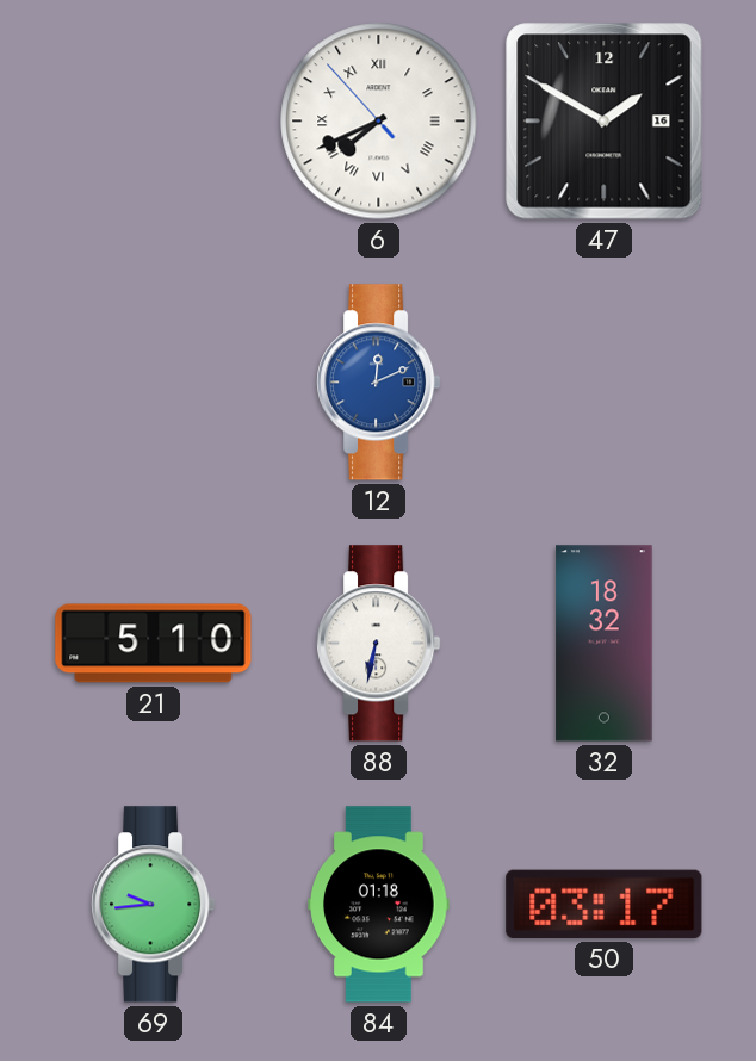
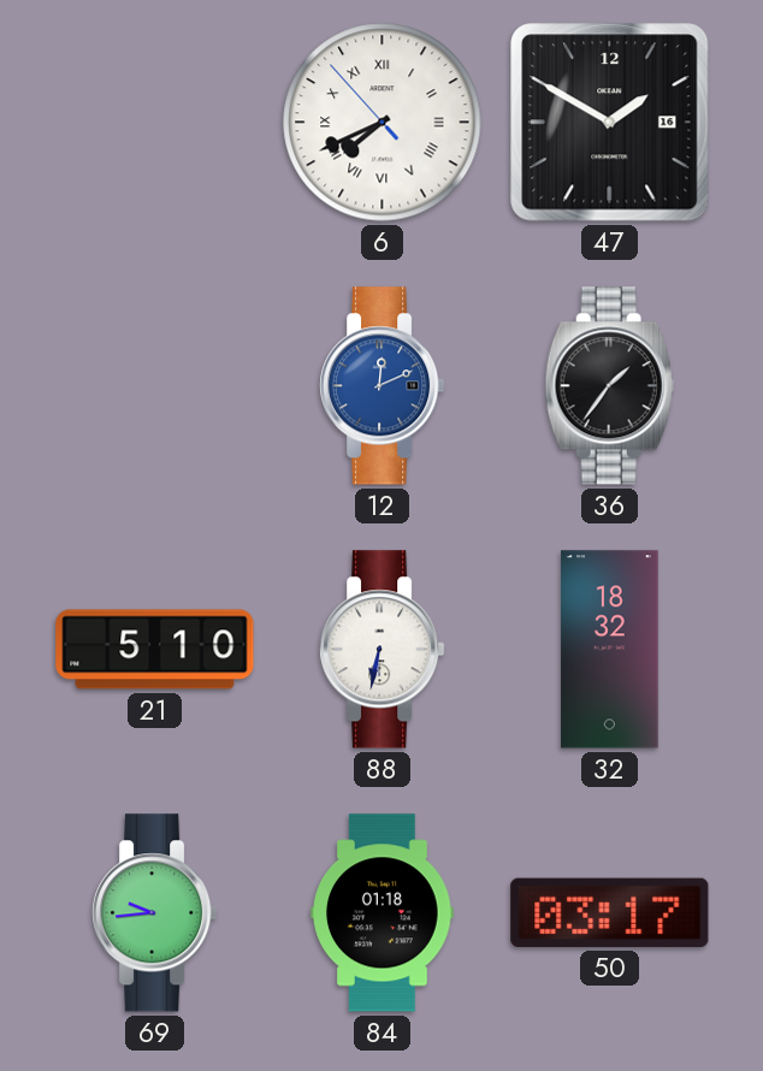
36: none -> 1:36
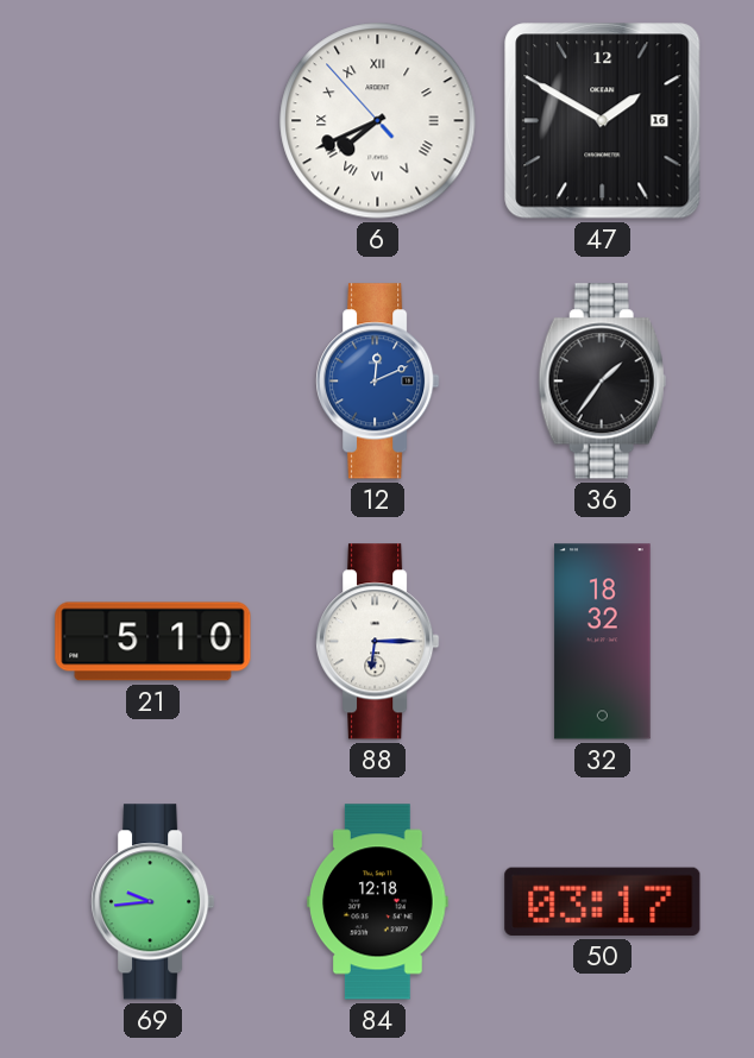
88: 6:32 -> 6:15
84: 01:18 -> 12:18
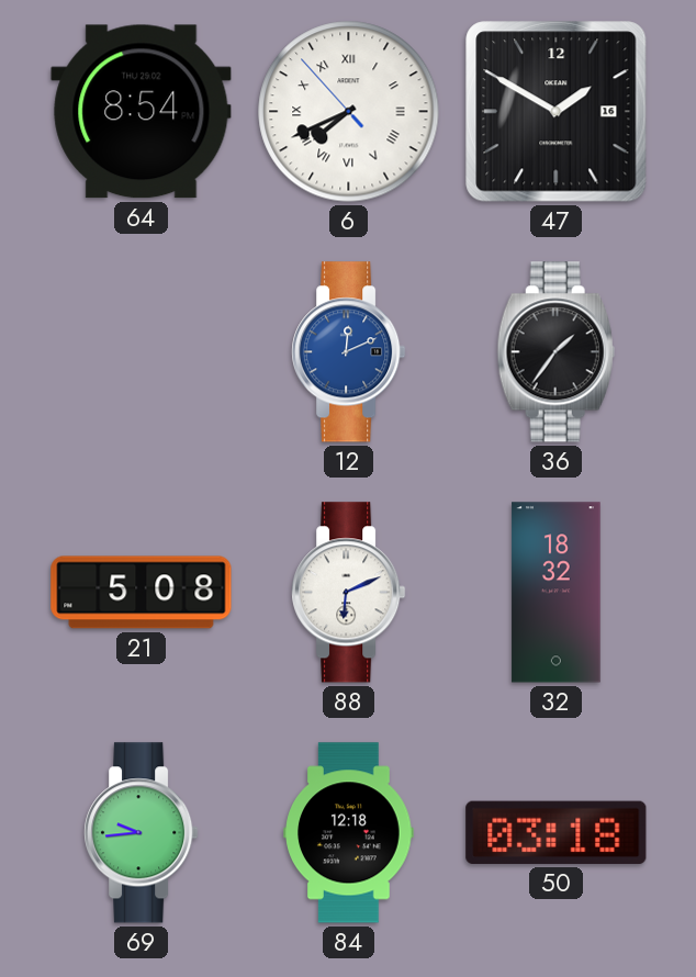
64: none -> 8:54
21: 5:10 -> 5:08
88: 6:15 -> 6:11
50: 03:17 -> 03:18
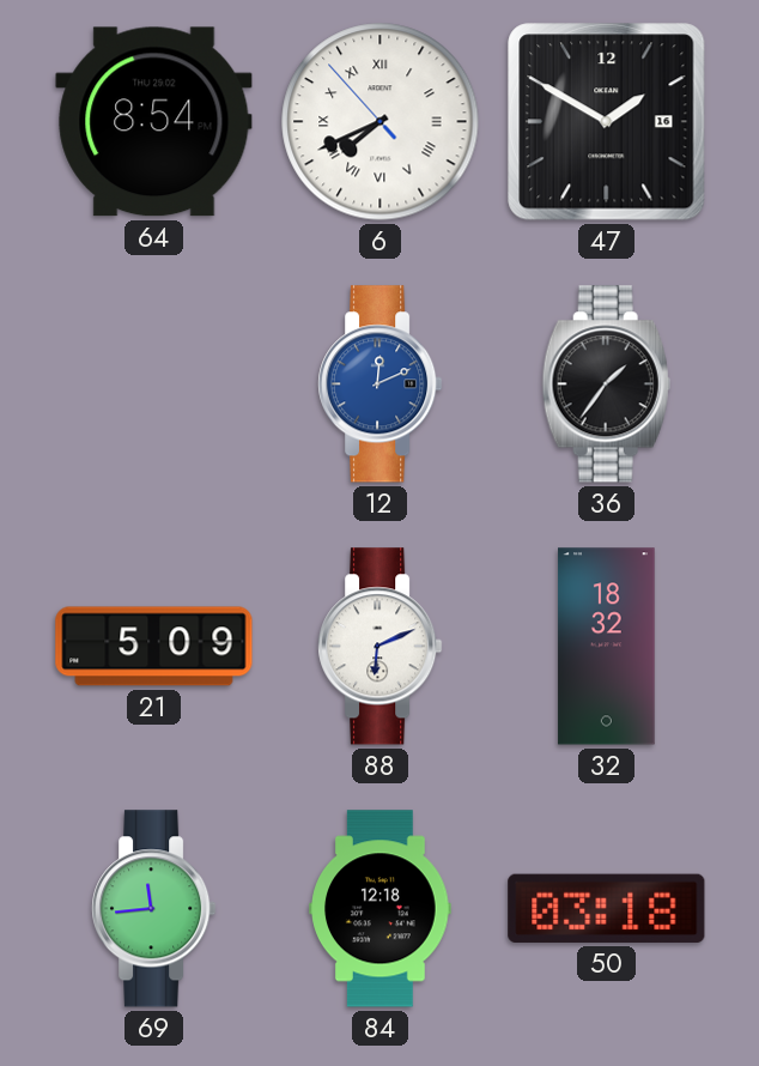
21: 5:08 -> 5:09
69: 9:44 -> 11:44
